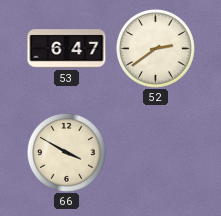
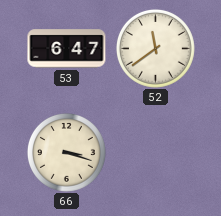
52: 2:39 -> 11:39
66: 3:50 -> 3:18
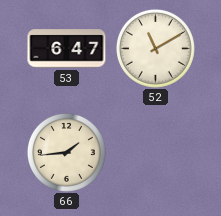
52: 11:39 -> 11:10
66: 3:18 -> 1:44
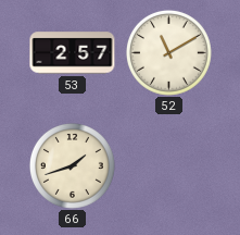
53: 6:47 -> 2:57
66: 1:44 -> 1:42
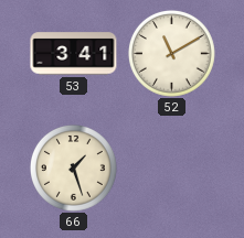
53: 2:57 -> 3:41
66: 1:42 -> 1:27
